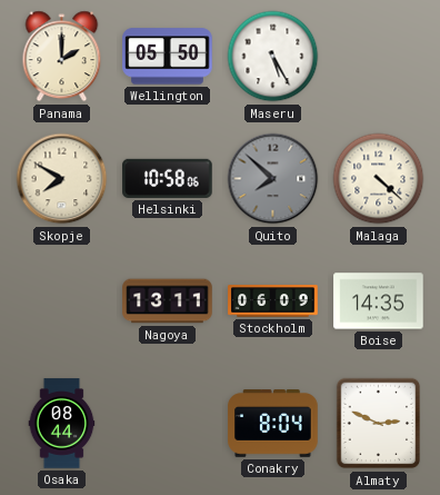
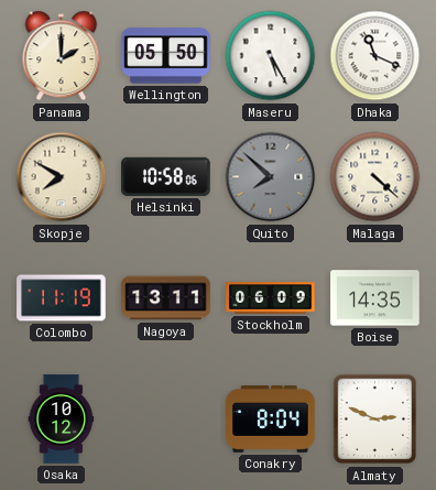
Dhaka: none -> 11:19
Colombo: none -> 11:19
Osaka: 08:44 -> 10:12
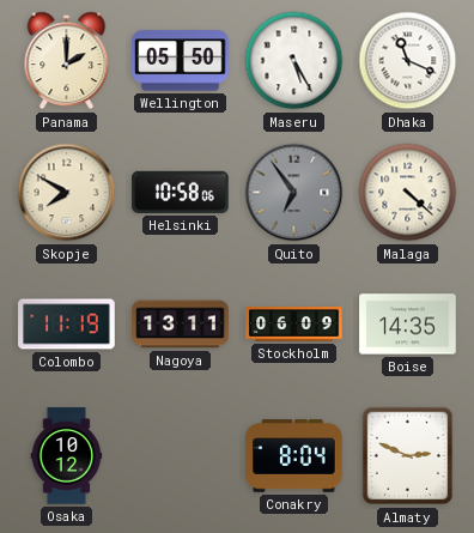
Quito: 7:52 -> 6:54
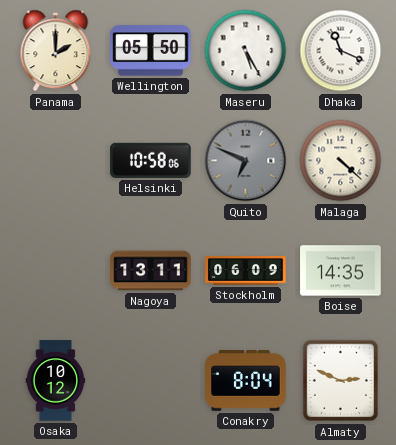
Skopje: 7:50 -> none
Quito: 6:54 -> 6:49
Colombo: 11:19 -> none
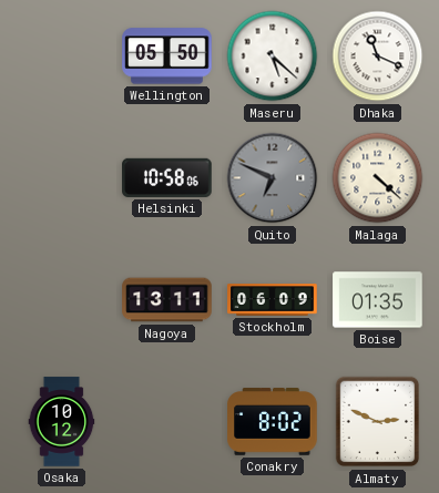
Panama: 2:00 -> none
Maseru: 5:25 -> 5:22
Boise: 14:35 -> 01:35
Conakry: 8:04 -> 8:02
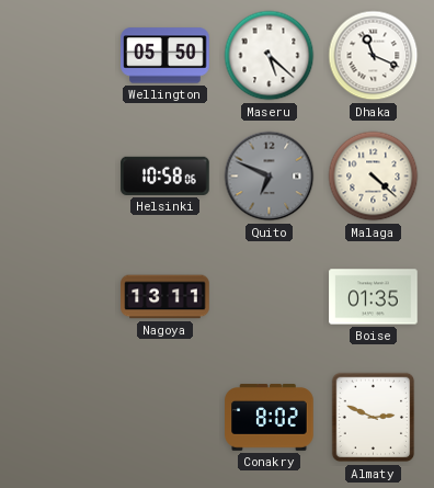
Stockholm: 06:09 -> none
Osaka: 10:12 -> none
